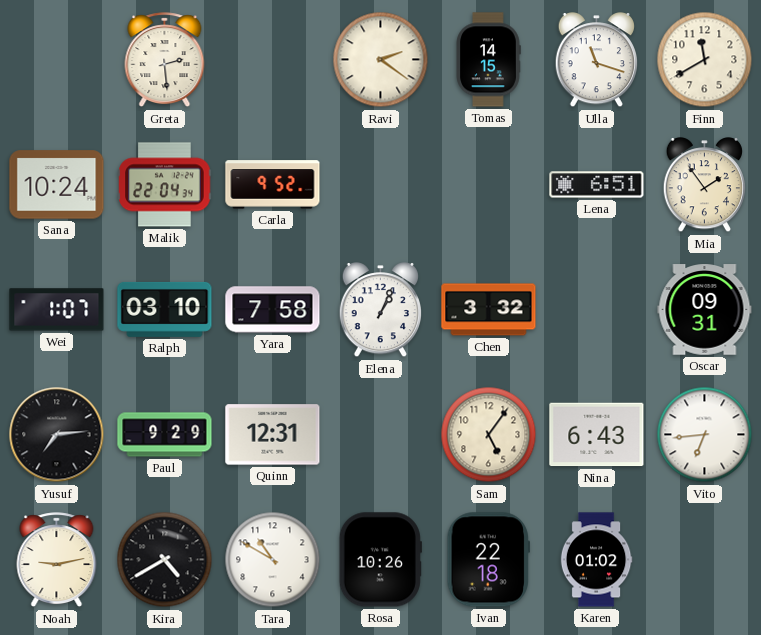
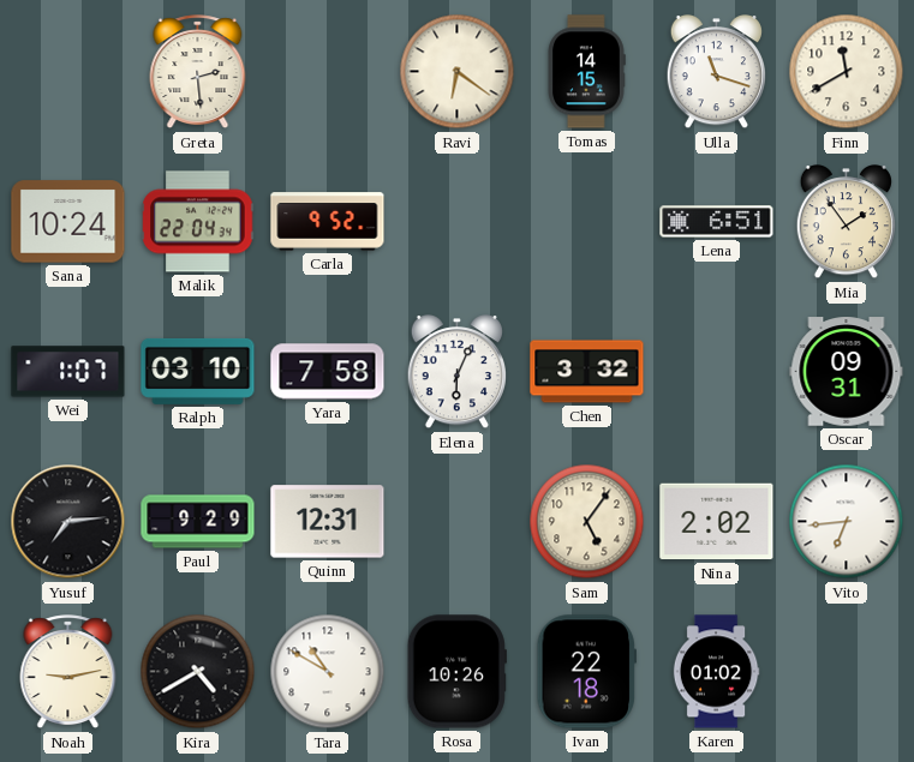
Ravi: 2:21 -> 6:21
Elena: 1:04 -> 6:04
Nina: 6:43 -> 2:02
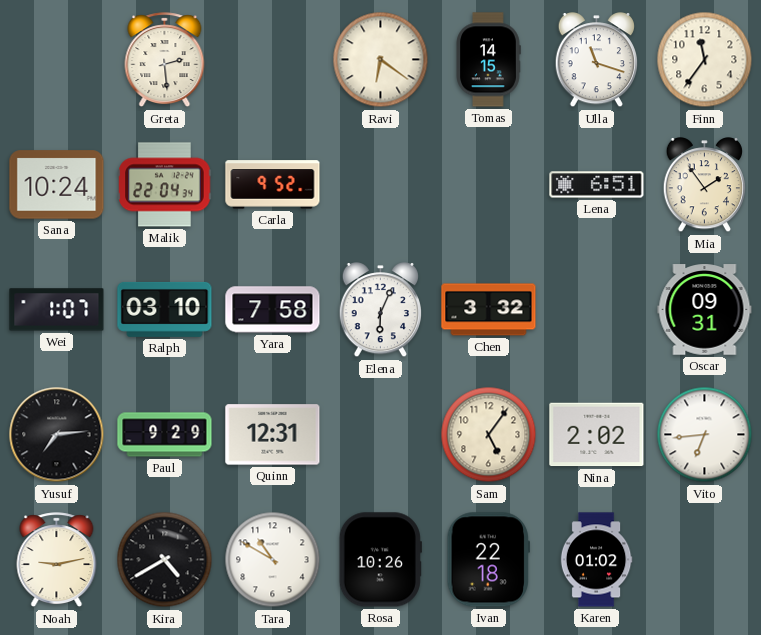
Finn: 11:40 -> 11:36
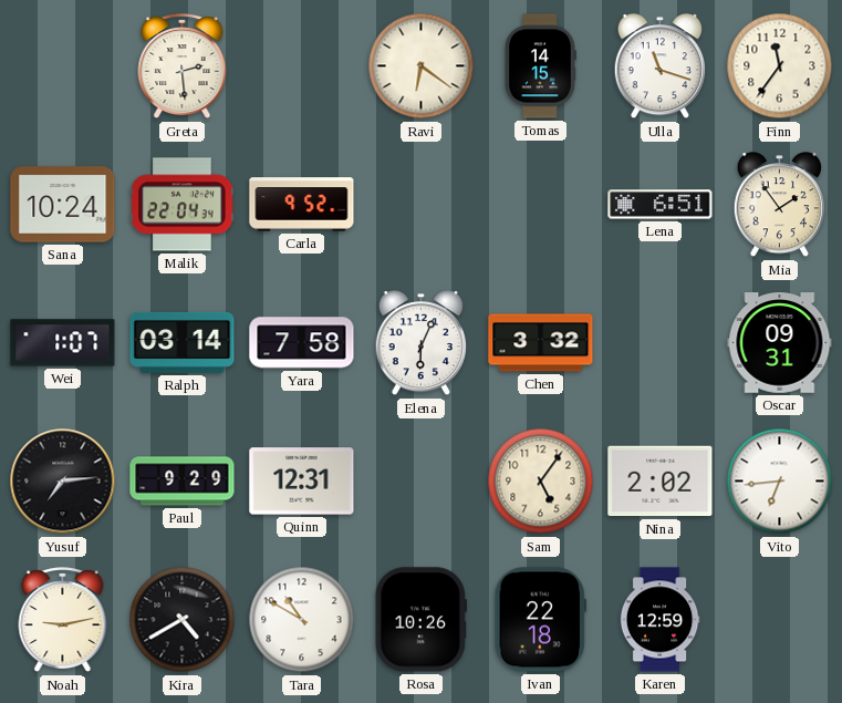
Ralph: 03:10 -> 03:14
Karen: 01:02 -> 12:59
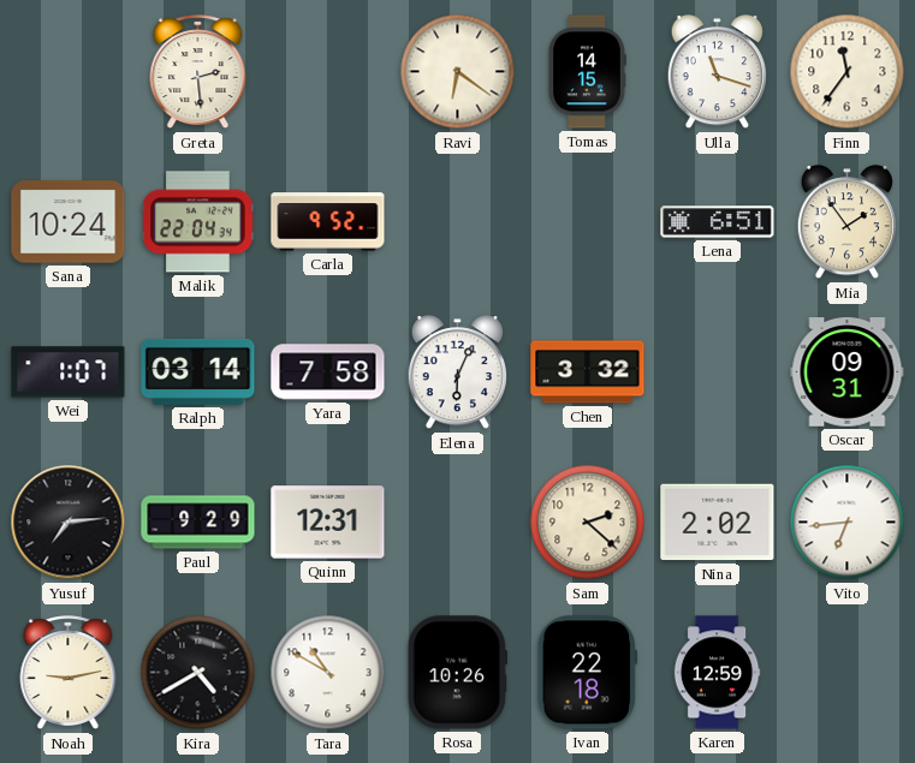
Sam: 5:06 -> 2:22
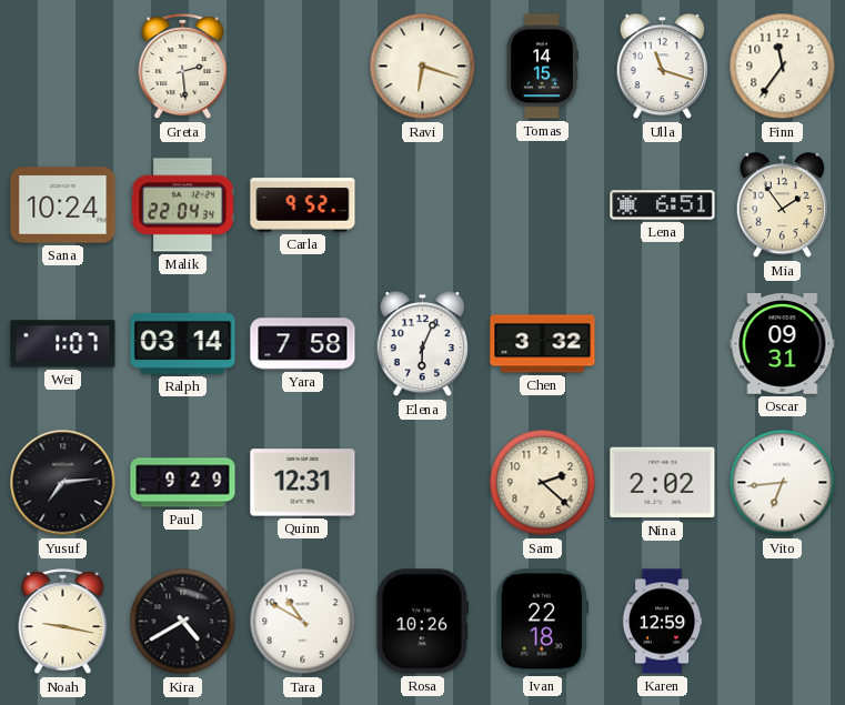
Ravi: 6:21 -> 6:18
Noah: 9:13 -> 9:17
